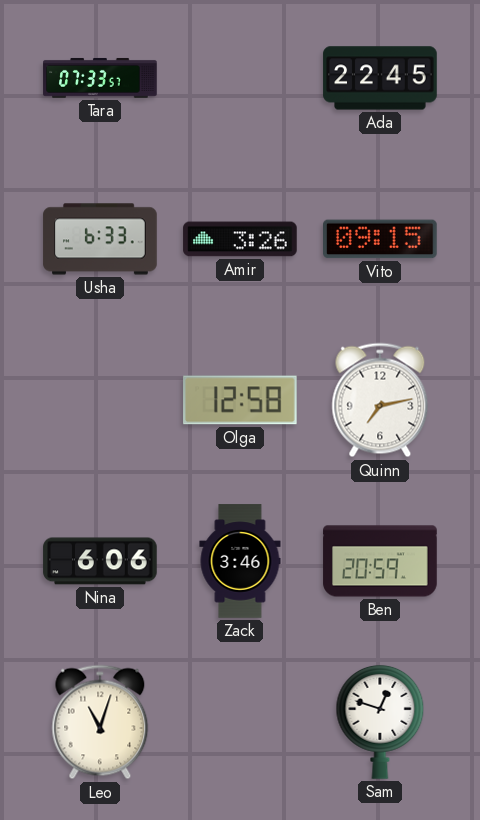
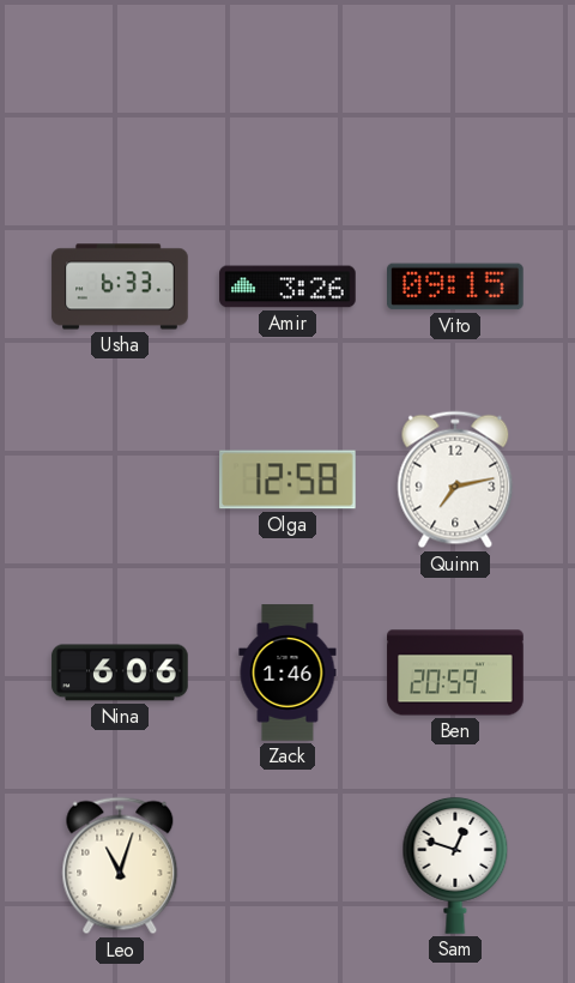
Tara: 07:33 -> none
Ada: 22:45 -> none
Zack: 3:46 -> 1:46
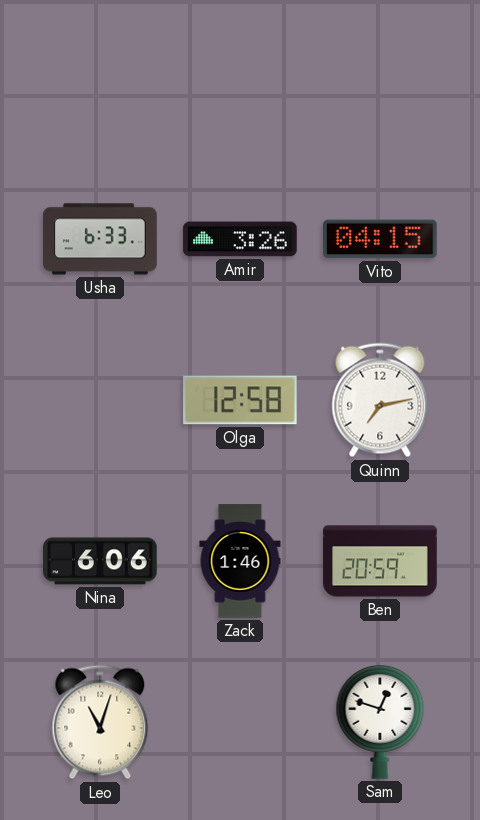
Vito: 09:15 -> 04:15
